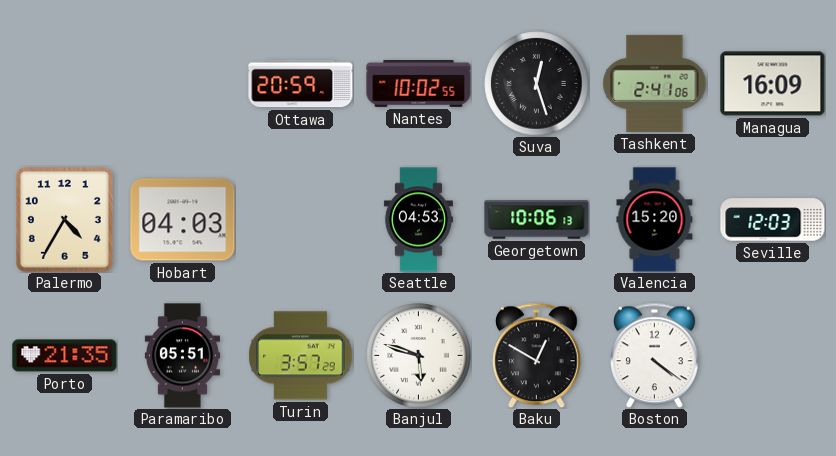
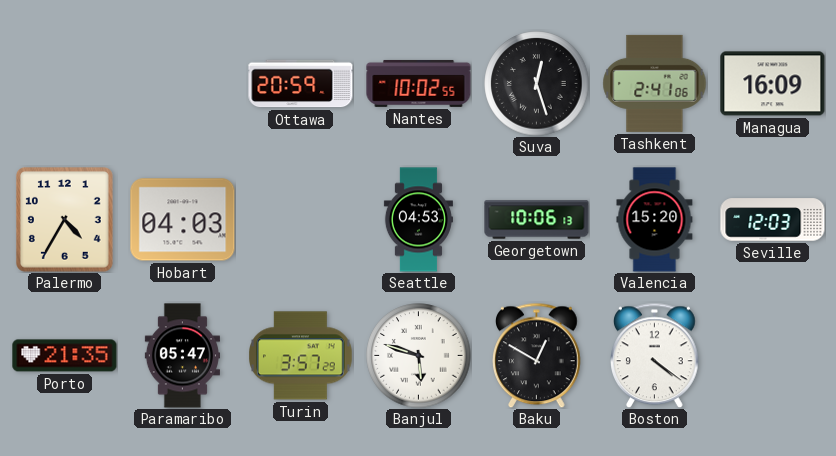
Paramaribo: 05:51 -> 05:47
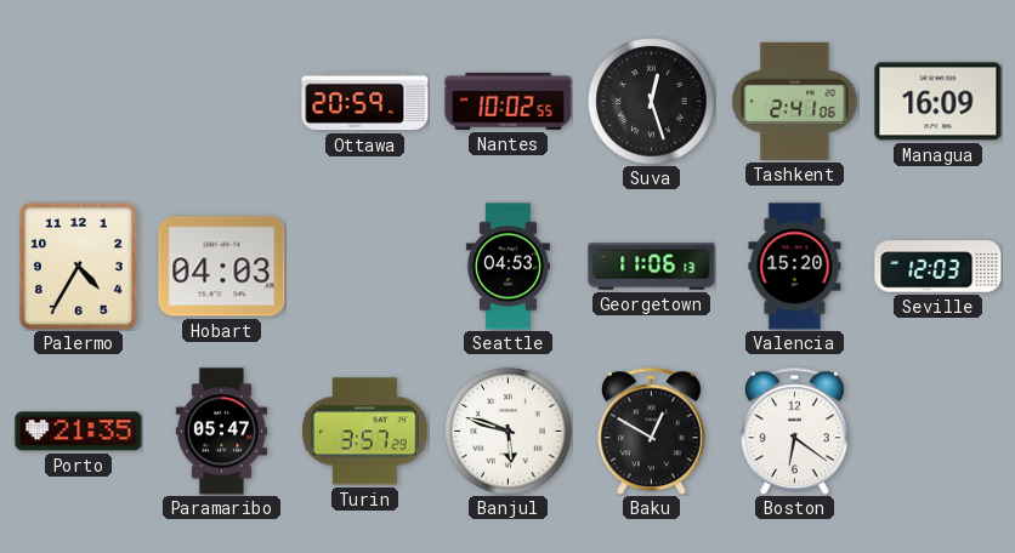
Georgetown: 10:06 -> 11:06
Boston: 4:21 -> 6:21
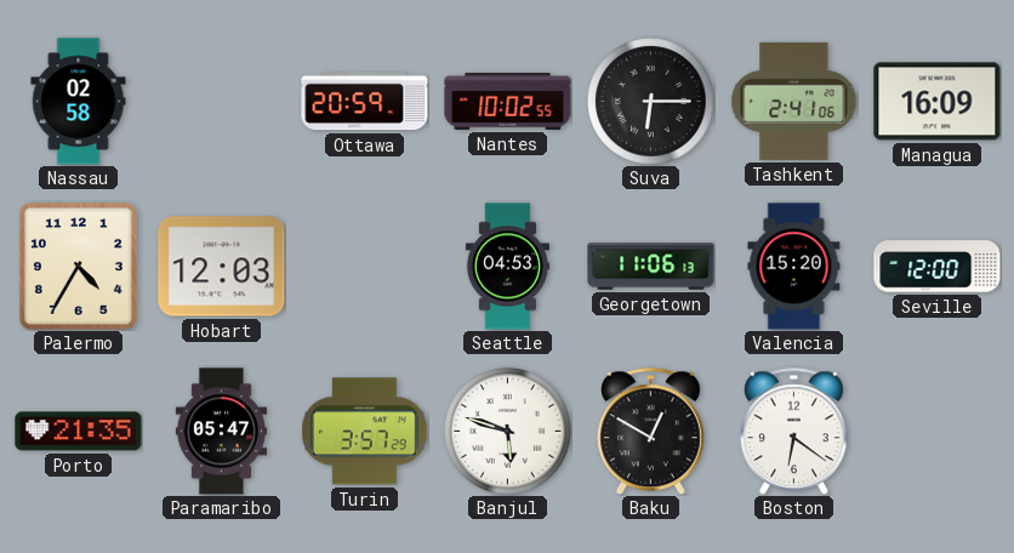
Nassau: none -> 02:58
Suva: 12:27 -> 6:15
Hobart: 04:03 -> 12:03
Seville: 12:03 -> 12:00
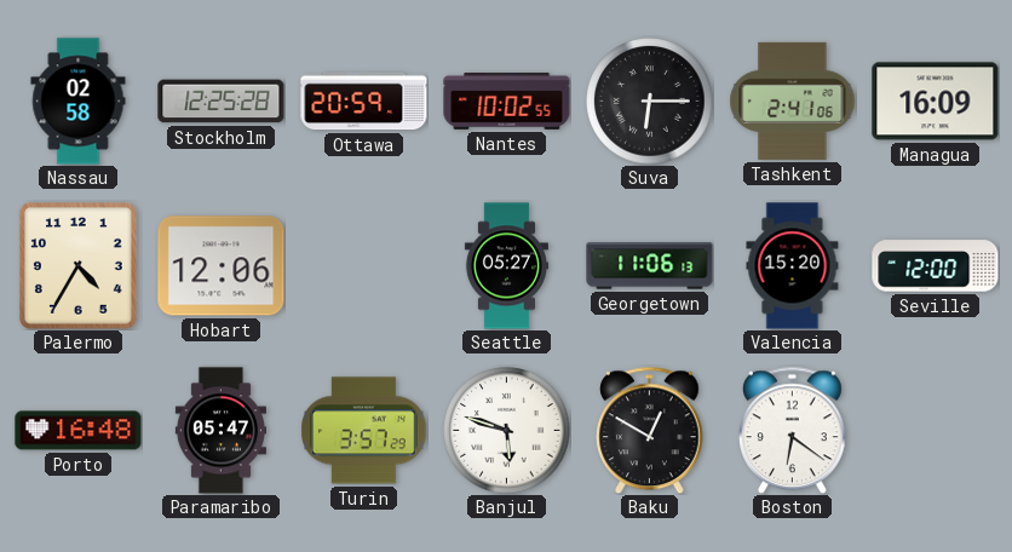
Stockholm: none -> 12:25
Hobart: 12:03 -> 12:06
Seattle: 04:53 -> 05:27
Porto: 21:35 -> 16:48
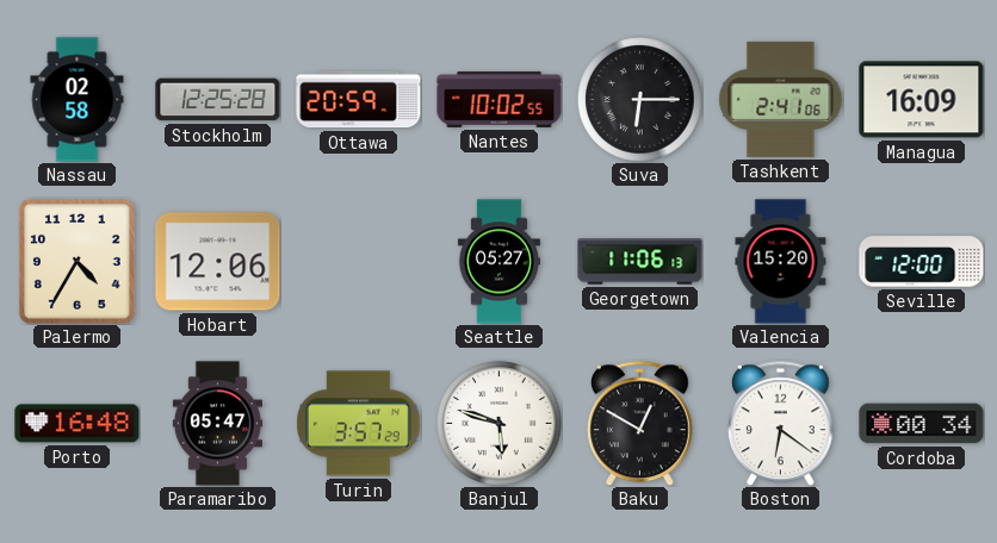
Cordoba: none -> 00:34
